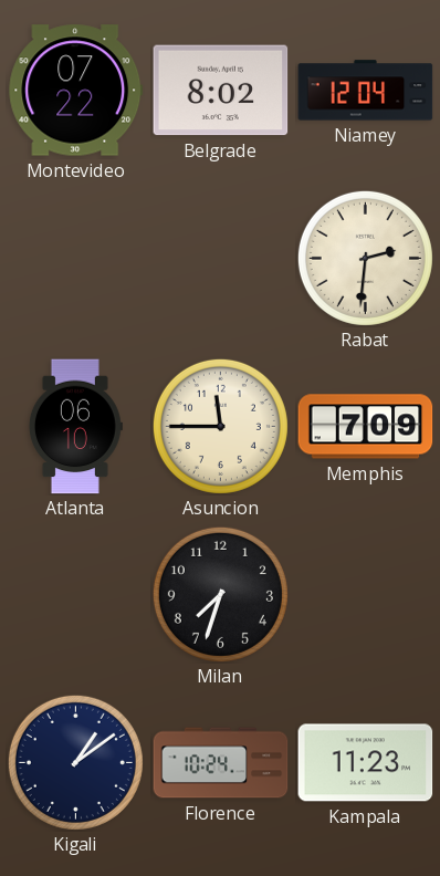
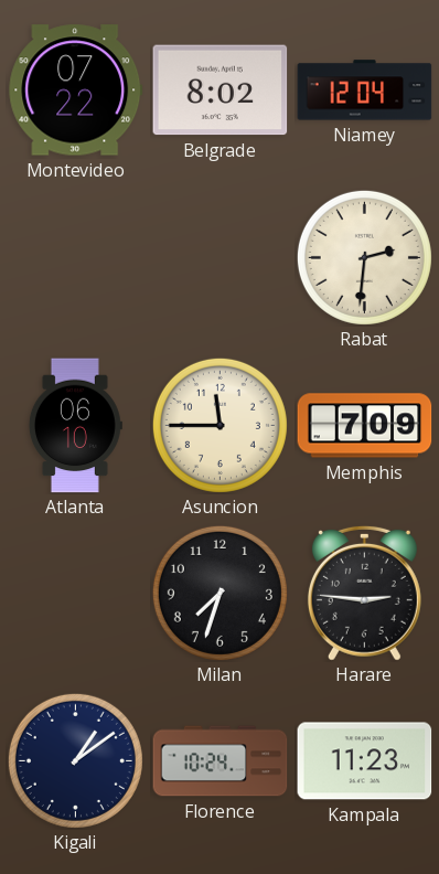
Harare: none -> 2:46
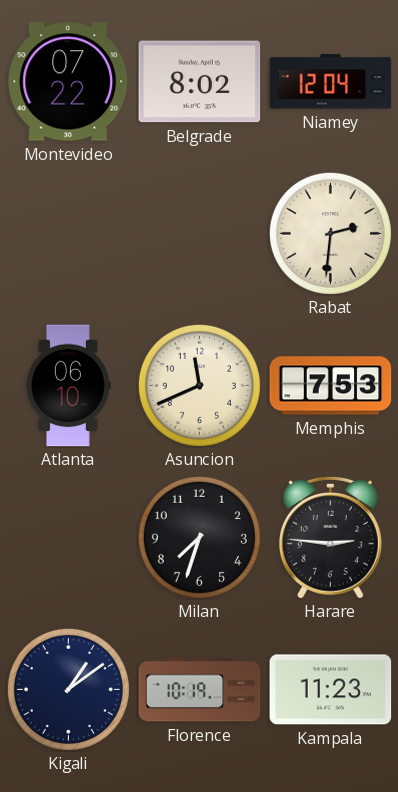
Asuncion: 11:45 -> 11:41
Memphis: 7:09 -> 7:53
Florence: 10:24 -> 10:19
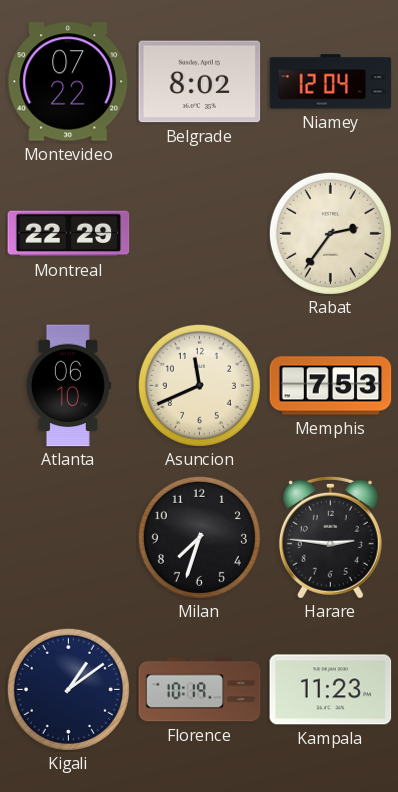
Montreal: none -> 22:29
Rabat: 2:31 -> 2:36
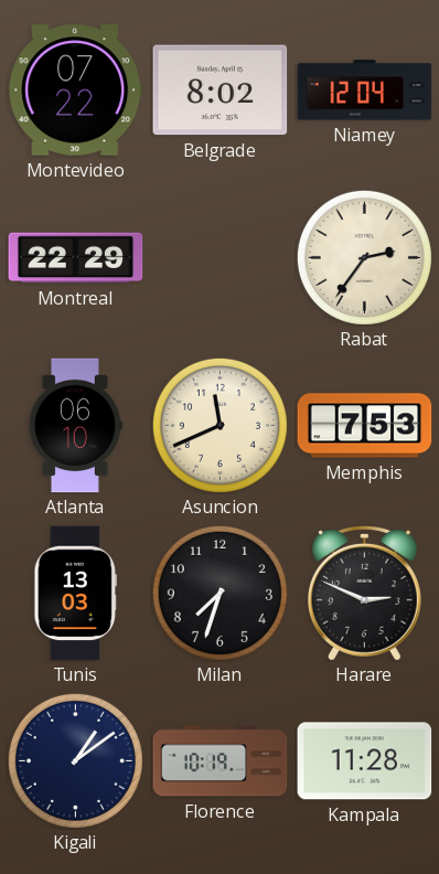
Tunis: none -> 13:03
Harare: 2:46 -> 2:49
Kampala: 11:23 -> 11:28
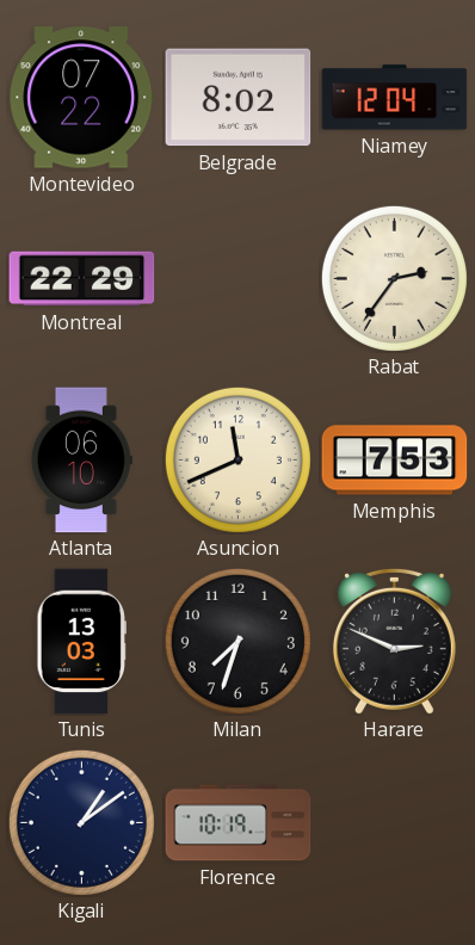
Kampala: 11:28 -> none
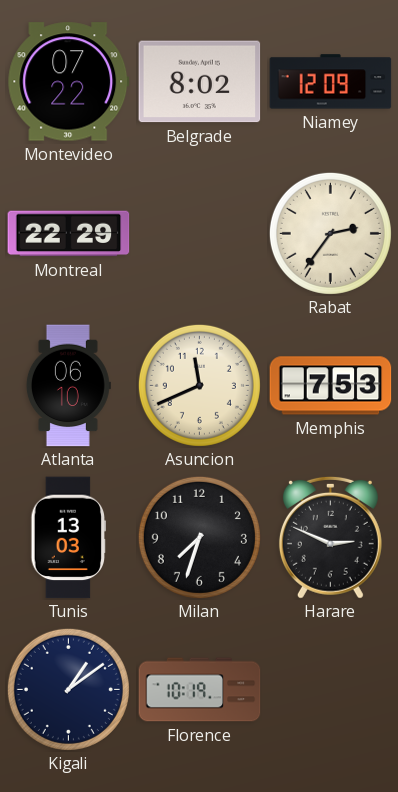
Niamey: 12:04 -> 12:09
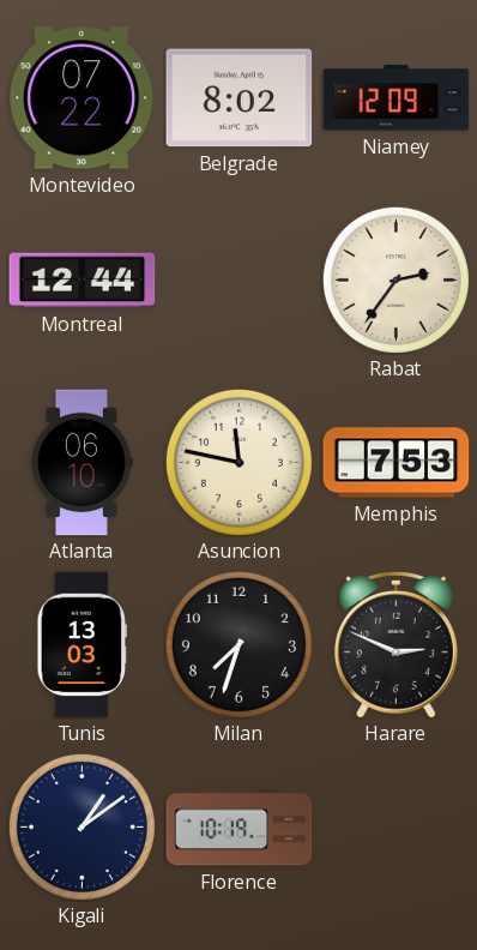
Montreal: 22:29 -> 12:44
Asuncion: 11:41 -> 11:47
